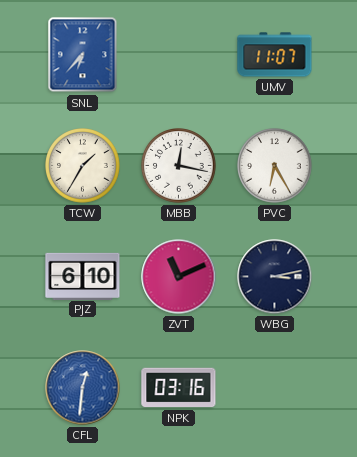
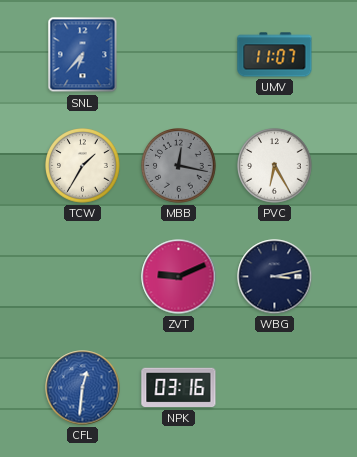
MBB dial: white -> grey
PJZ: 6:10 -> none
ZVT: 11:11 -> 9:11
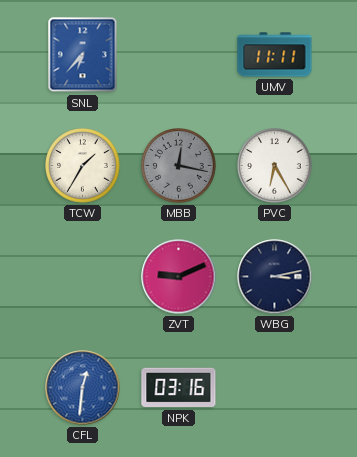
UMV: 11:07 -> 11:11
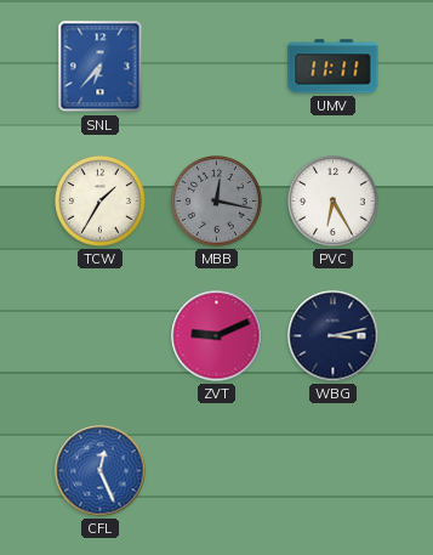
CFL: 12:31 -> 12:26
NPK: 03:16 -> none
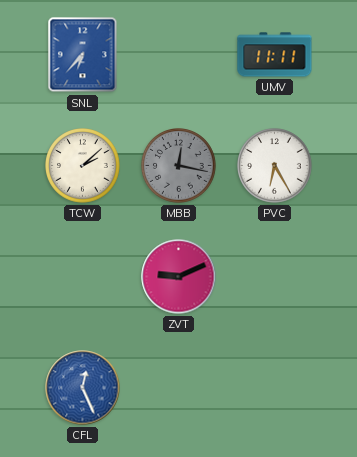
TCW: 1:35 -> 2:08
WBG: 3:13 -> none
